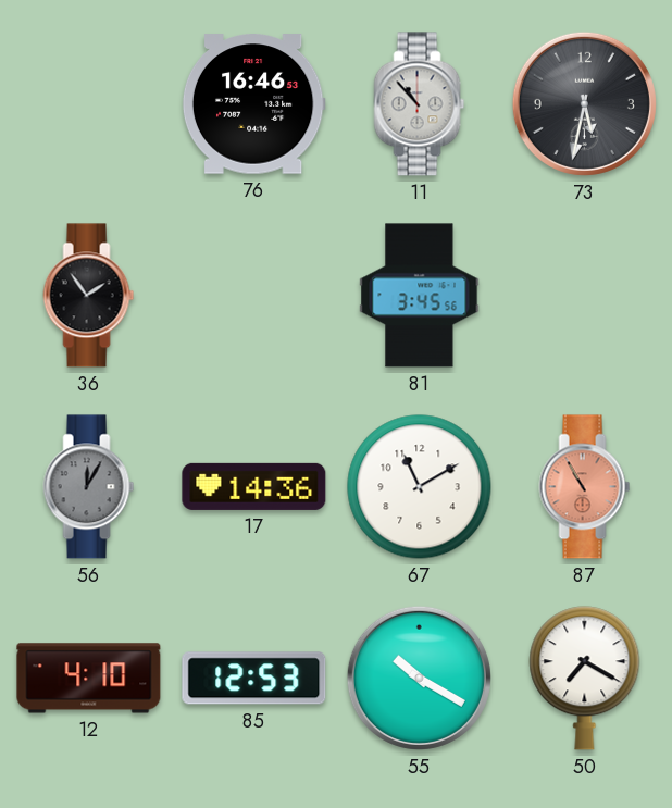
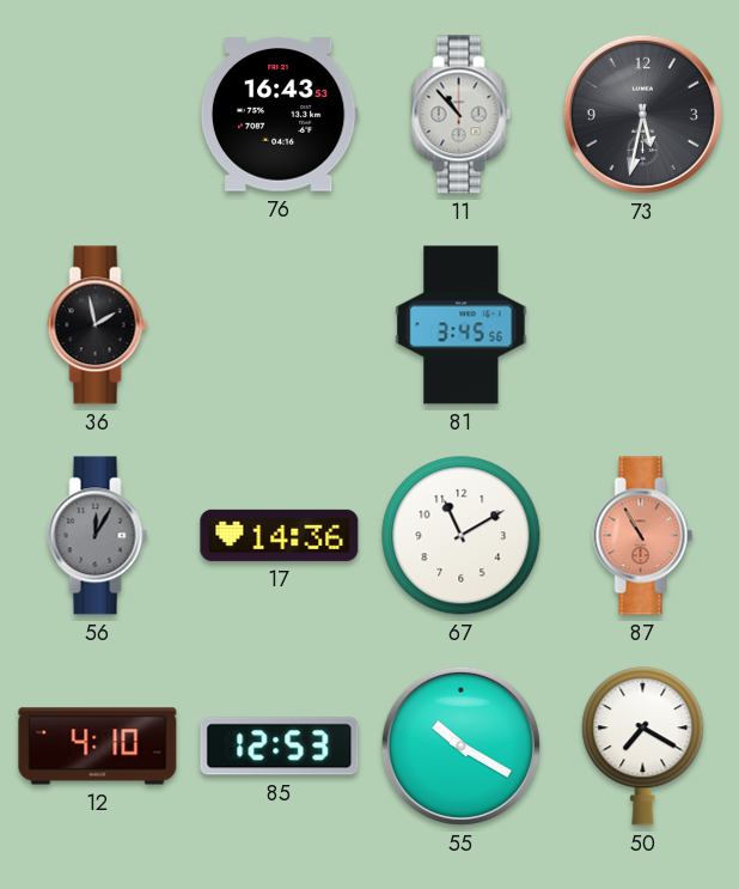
76: 16:46 -> 16:43
36: 1:54 -> 1:58
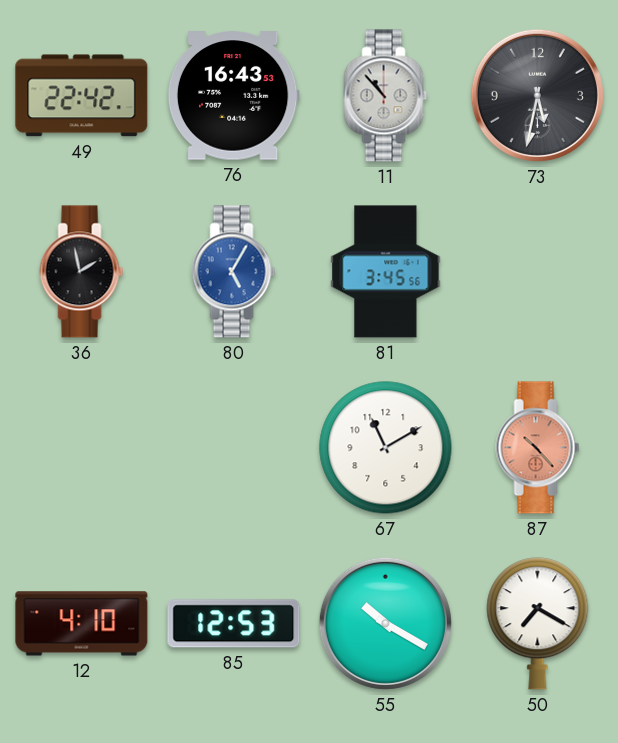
49: none -> 22:42
80: none -> 5:05
56: 12:05 -> none
17: 14:36 -> none
87: 10:55 -> 10:23
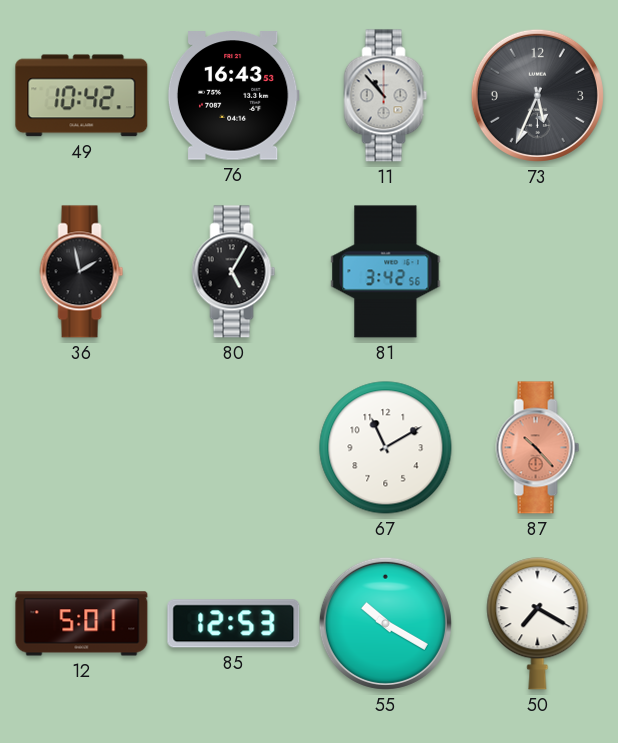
49: 22:42 -> 10:42
73: 5:32 -> 5:34
80 dial: blue -> black
81: 3:45 -> 3:42
12: 4:10 -> 5:01
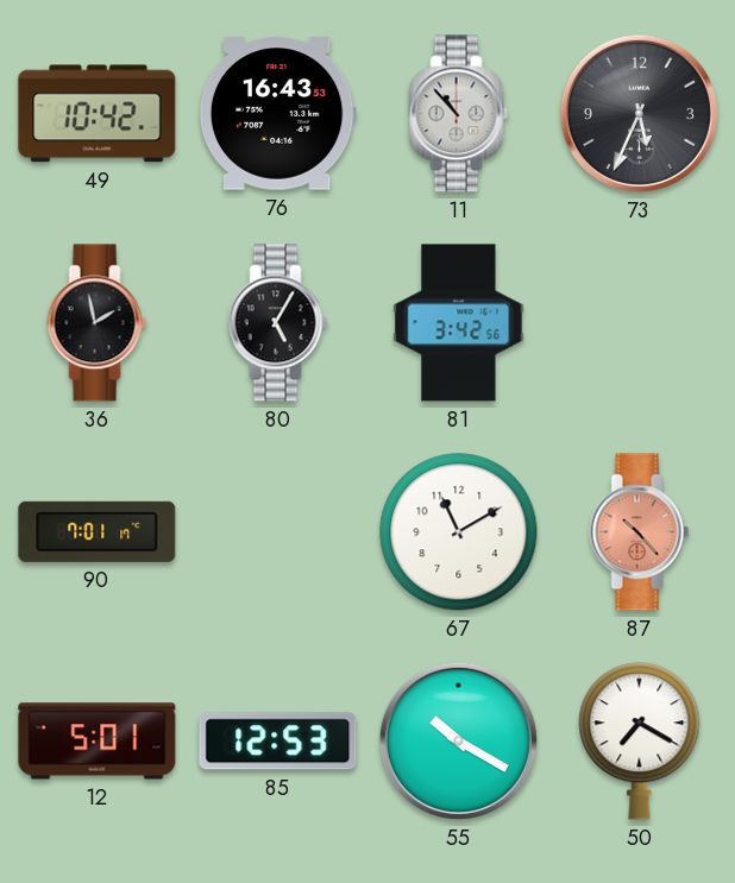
90: none -> 7:01
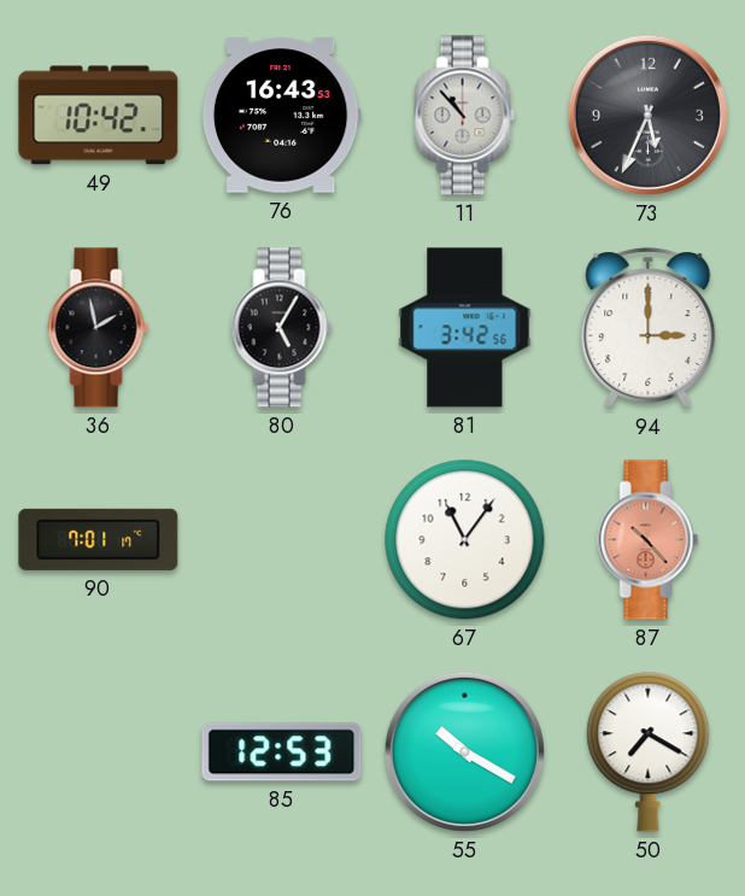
94: none -> 3:00
67: 11:10 -> 11:06
12: 5:01 -> none
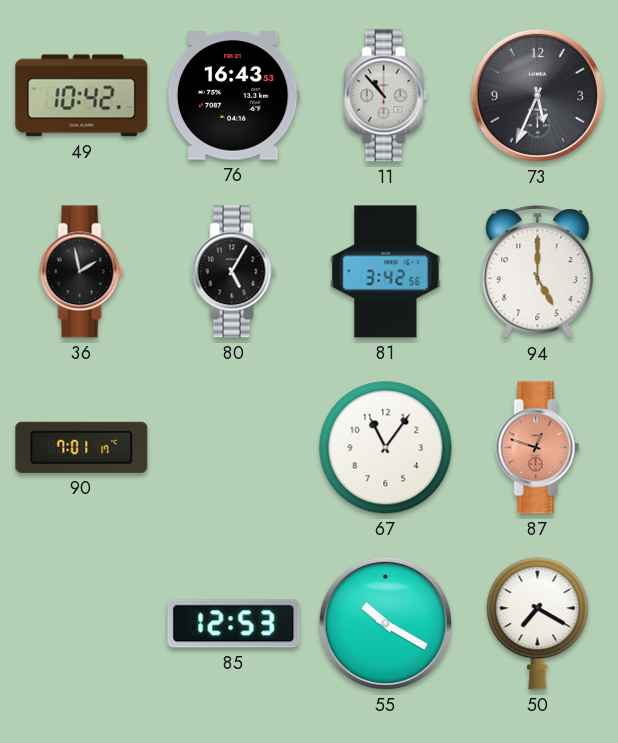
94: 3:00 -> 5:00
87: 10:23 -> 12:48
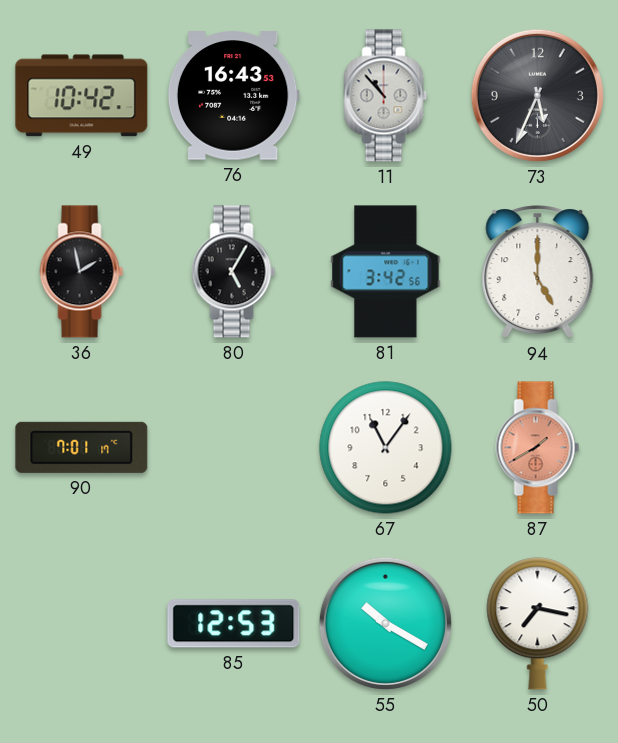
87: 12:48 -> 1:40
50: 7:20 -> 7:17
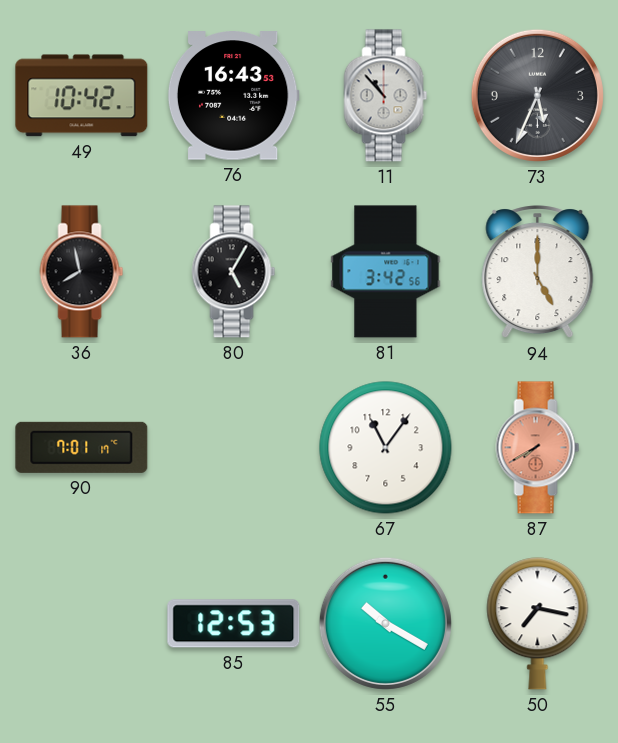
36: 1:58 -> 7:58
87: 1:40 -> 7:40
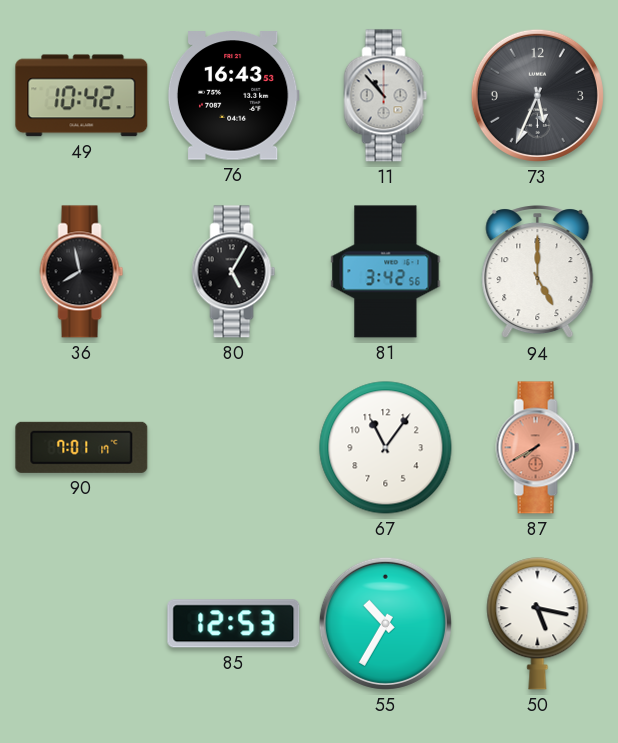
55: 10:20 -> 10:35
50: 7:17 -> 5:17
